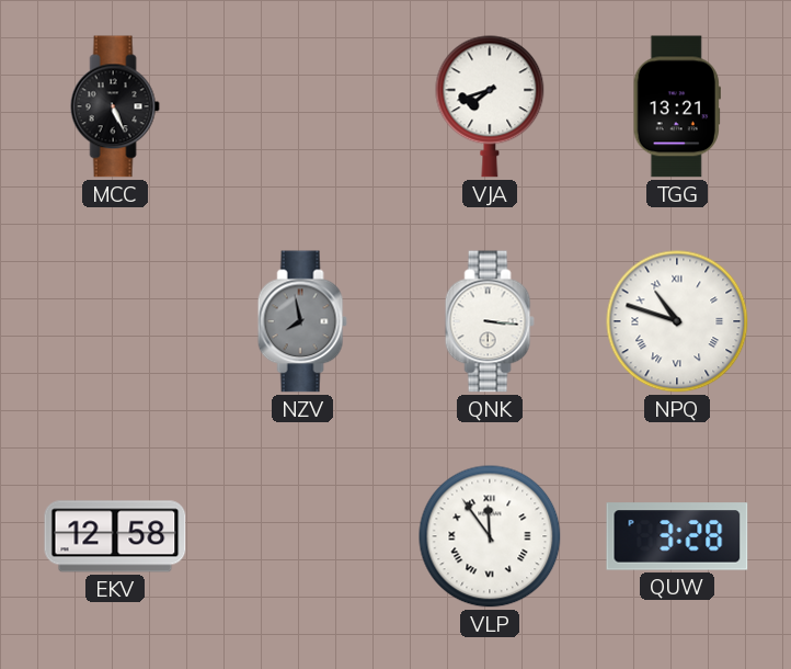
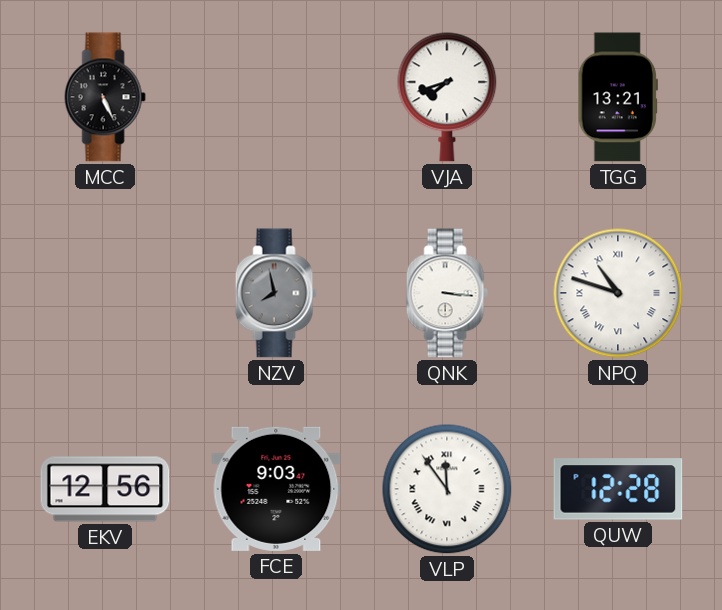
EKV: 12:58 -> 12:56
FCE: none -> 9:03
QUW: 3:28 -> 12:28
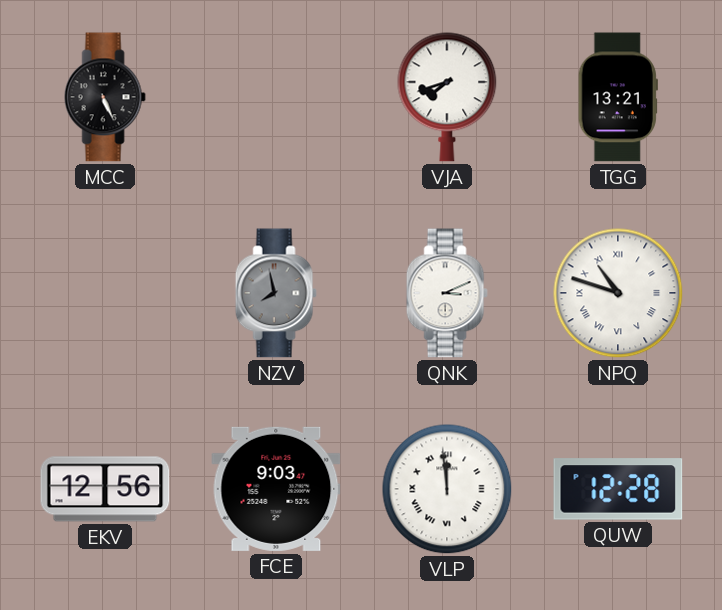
QNK: 3:16 -> 3:11
VLP: 11:54 -> 11:59
